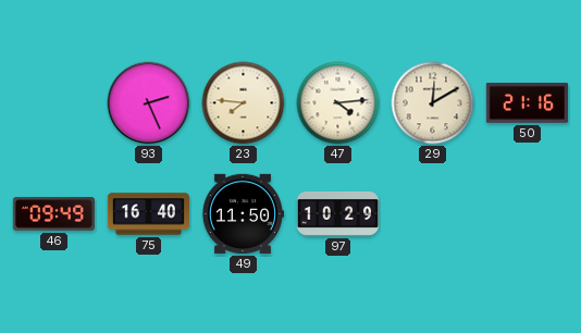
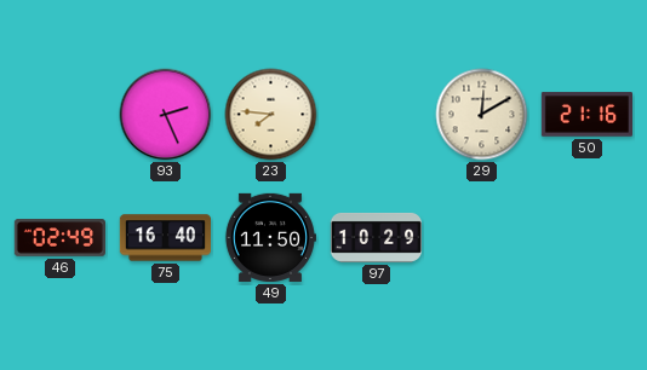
47: 4:14 -> none
46: 09:49 -> 02:49
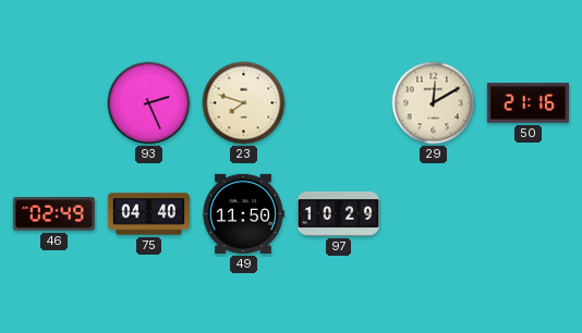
23: 7:46 -> 7:48
75: 16:40 -> 04:40
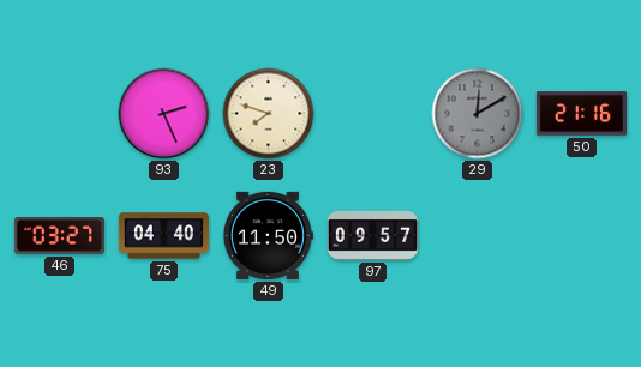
29 dial: cream -> grey
46: 02:49 -> 03:27
97: 10:29 -> 09:57
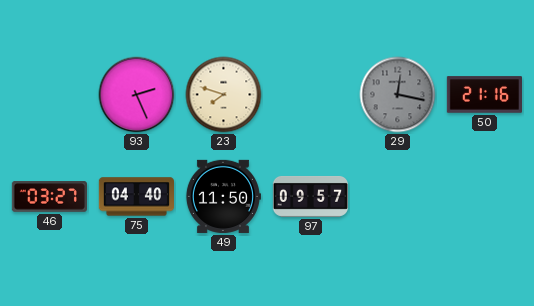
29: 12:10 -> 12:17
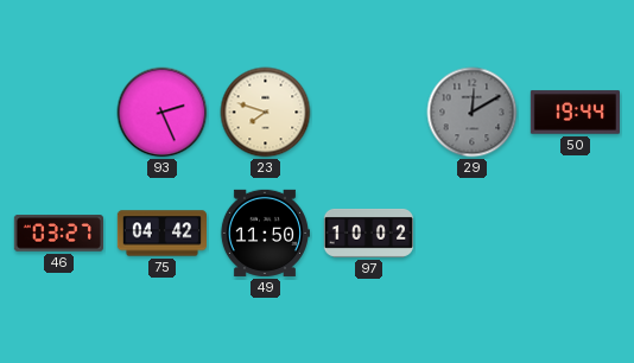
29: 12:17 -> 12:10
50: 21:16 -> 19:44
75: 04:40 -> 04:42
97: 09:57 -> 10:02
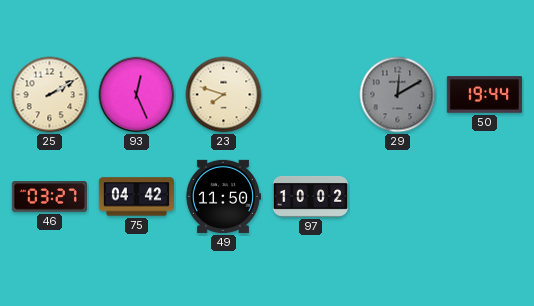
25: none -> 2:10
93: 2:26 -> 12:26
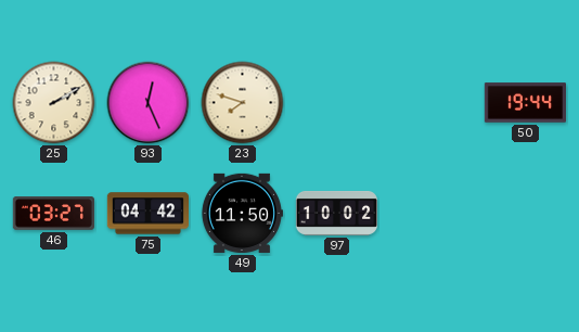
29: 12:10 -> none
